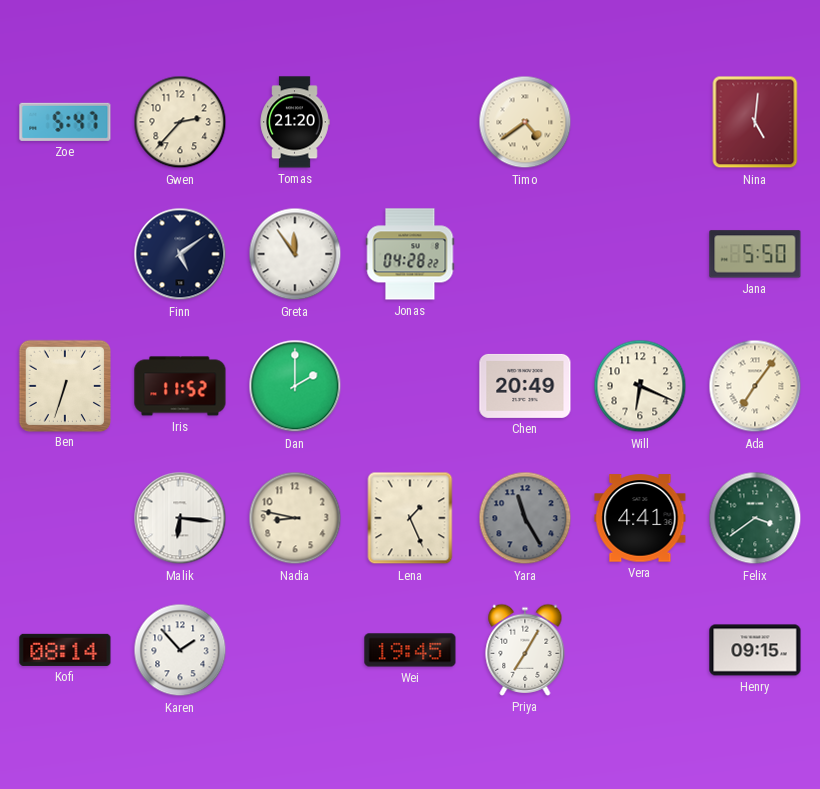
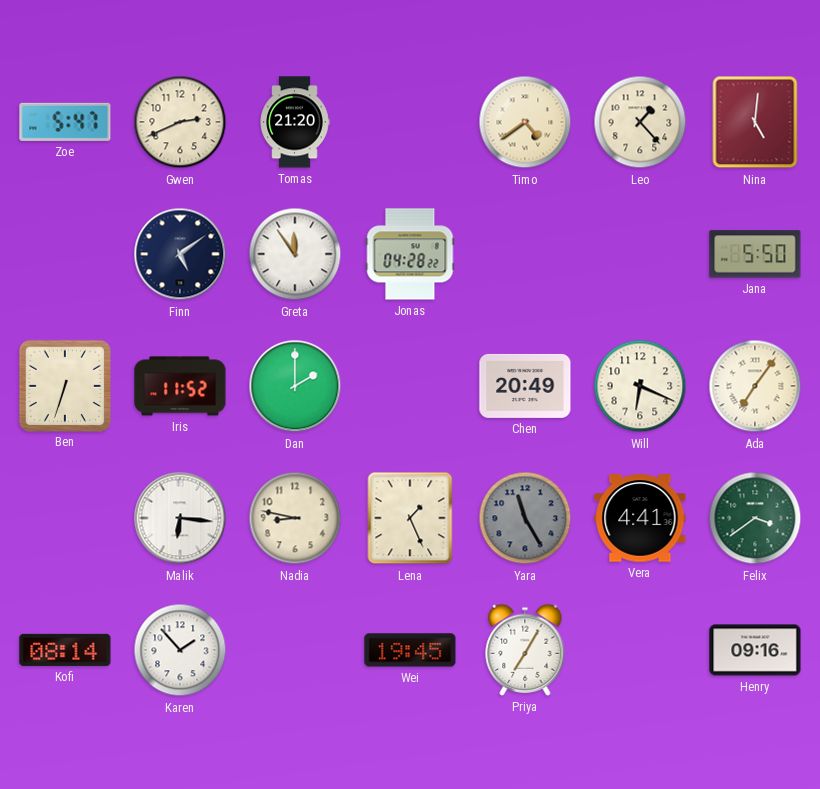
Gwen: 2:37 -> 2:41
Leo: none -> 1:23
Henry: 09:15 -> 09:16
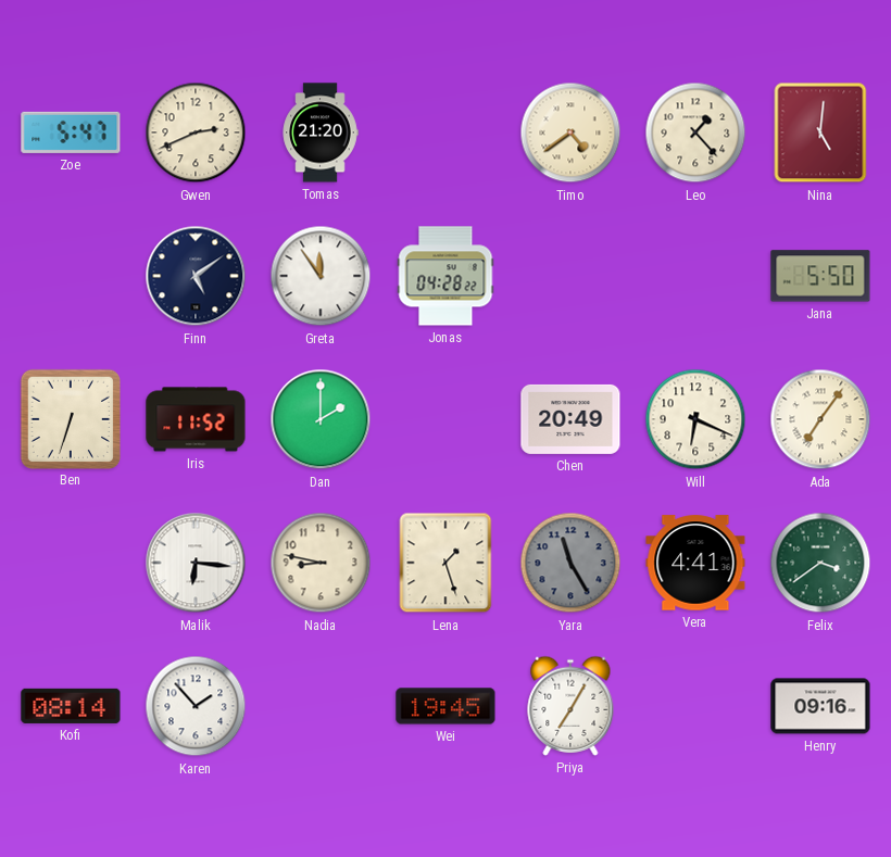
Lena: 1:26 -> 1:27
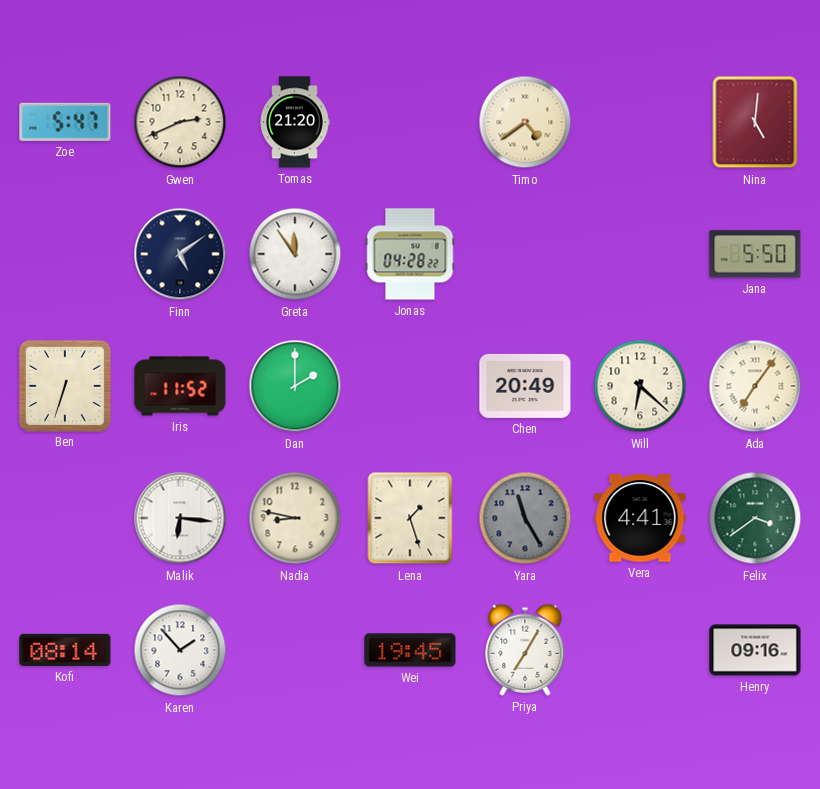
Leo: 1:23 -> none
Will: 6:19 -> 6:22
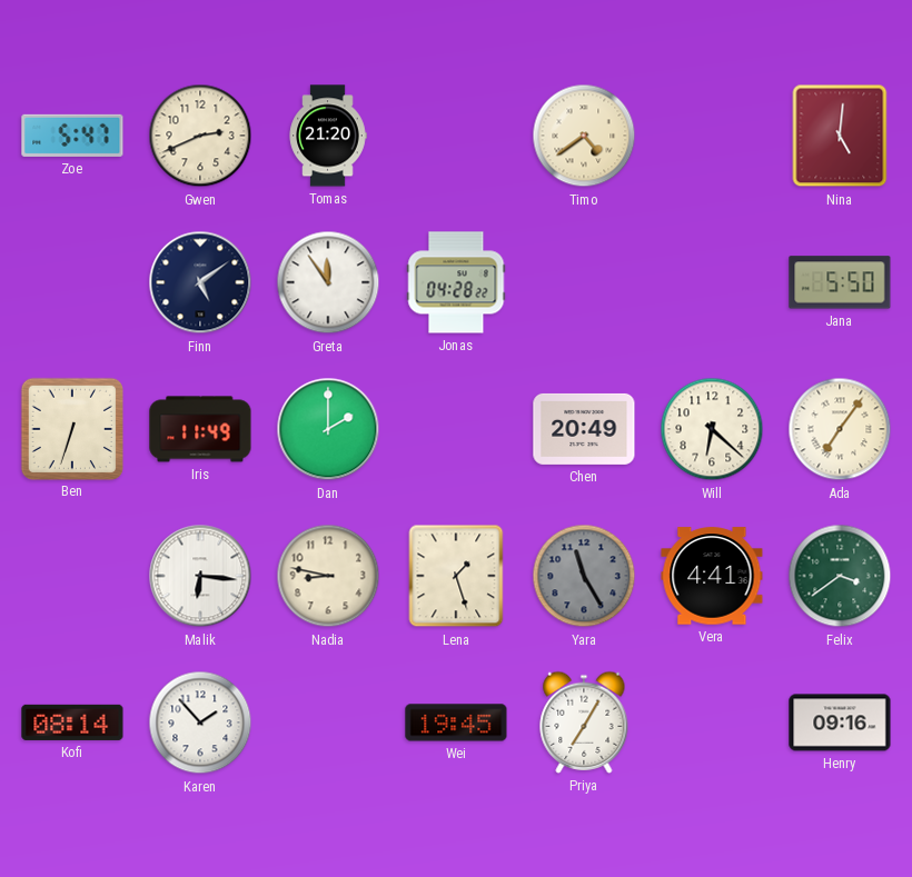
Iris: 11:52 -> 11:49
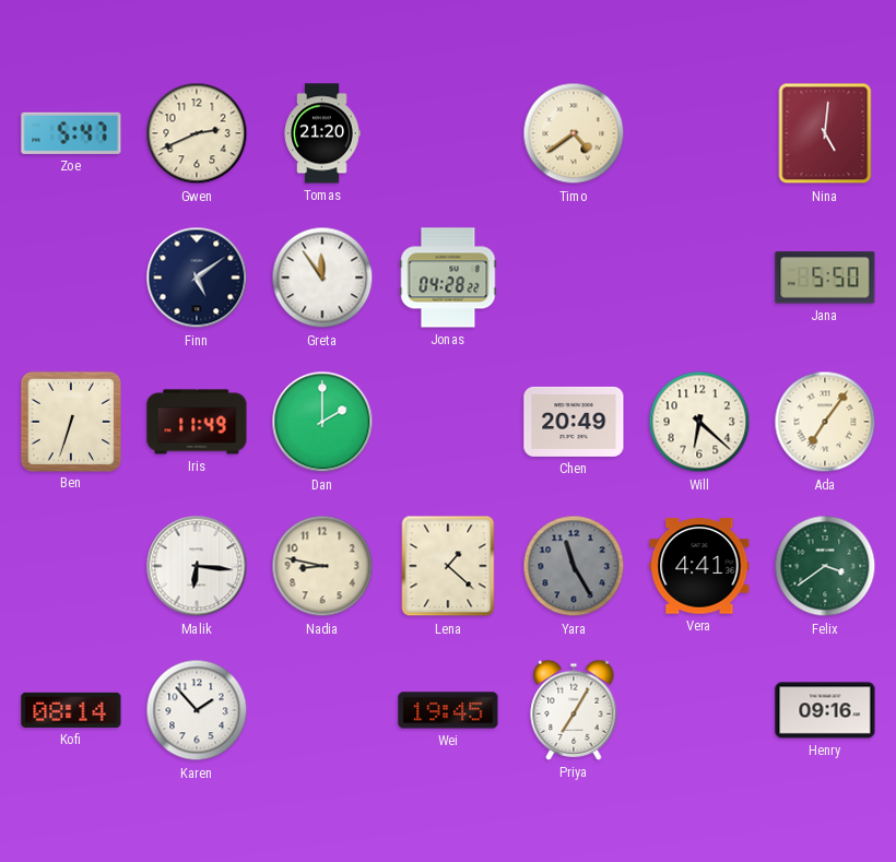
Lena: 1:27 -> 1:22
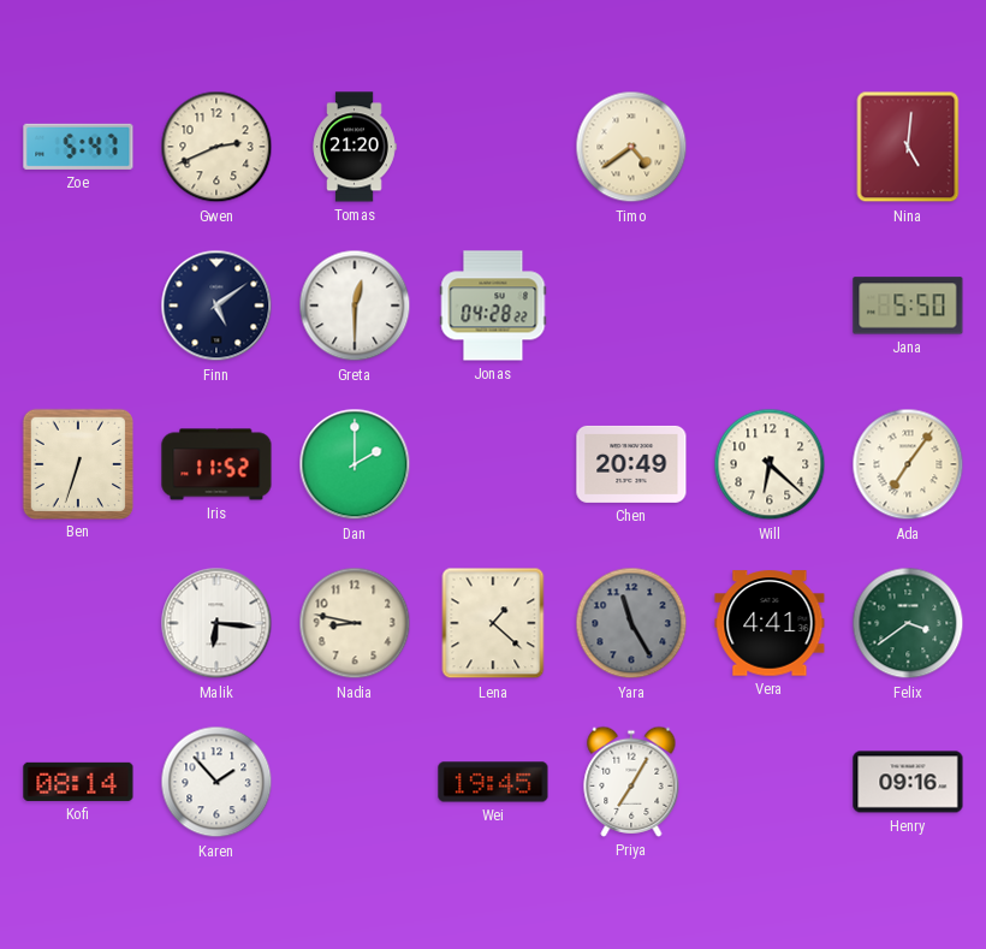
Greta: 11:54 -> 12:30
Iris: 11:49 -> 11:52
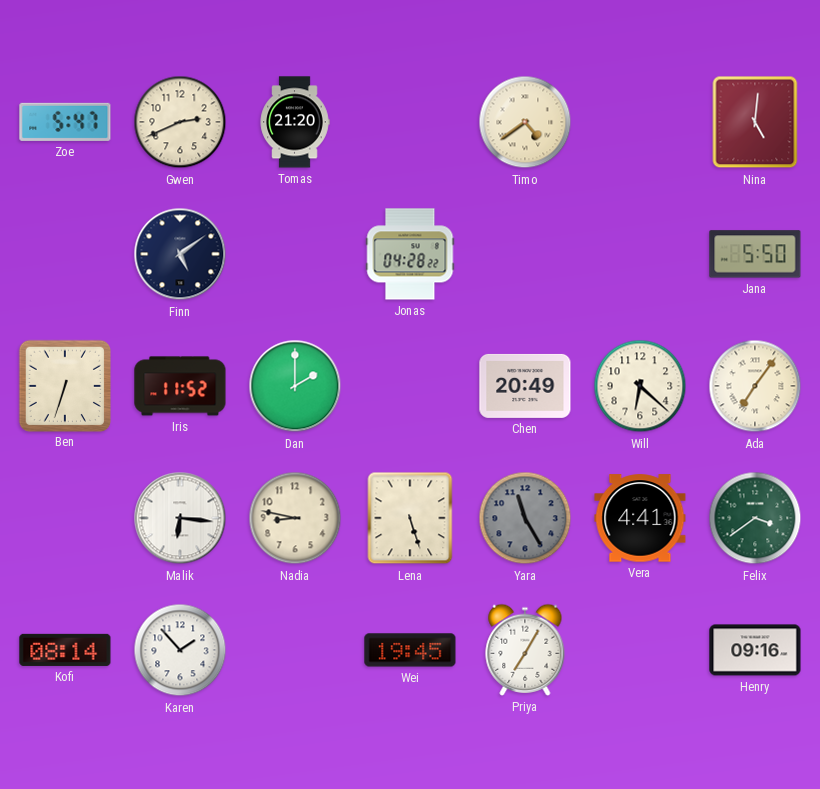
Greta: 12:30 -> none
Lena: 1:22 -> 5:27
